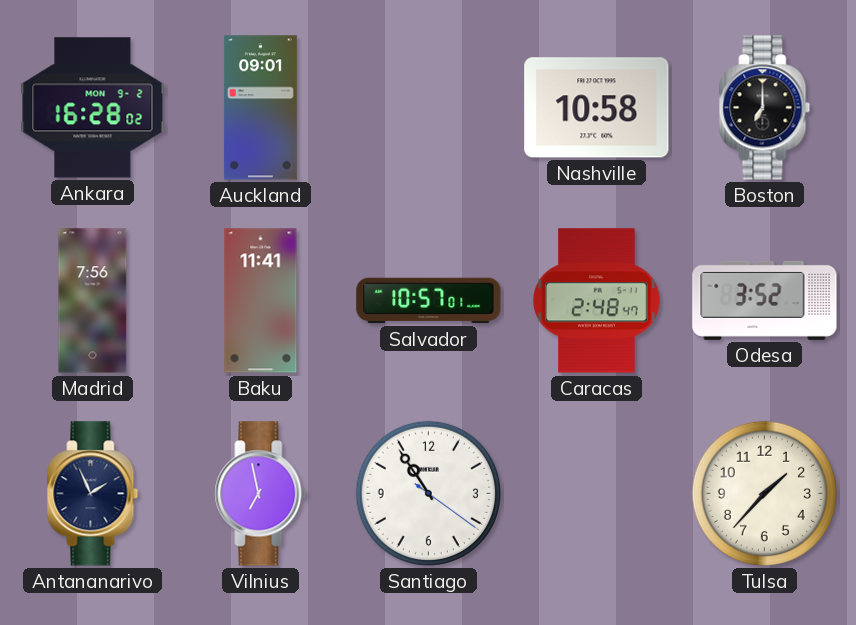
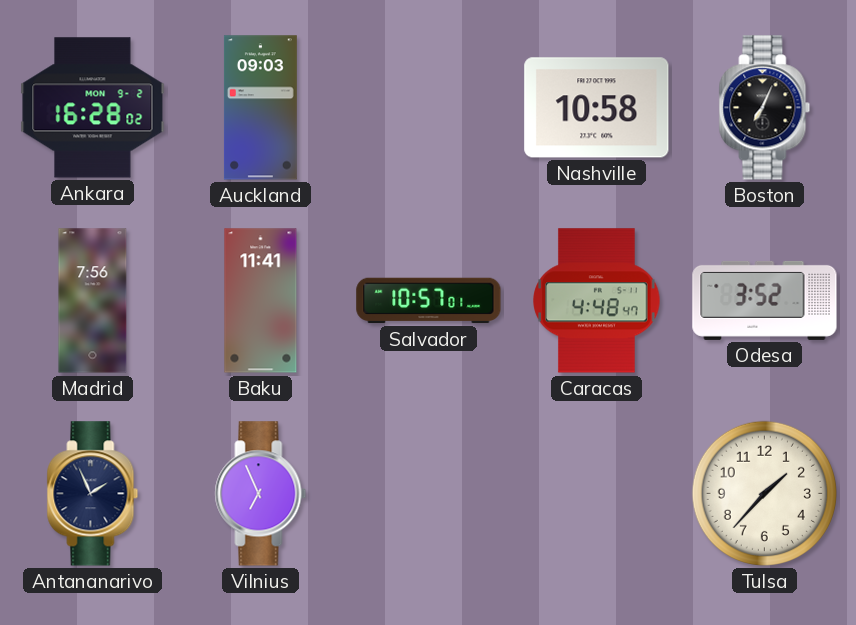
Auckland: 09:01 -> 09:03
Boston: 7:00 -> 7:04
Caracas: 2:48 -> 4:48
Vilnius: 6:58 -> 6:56
Santiago: 10:54 -> none
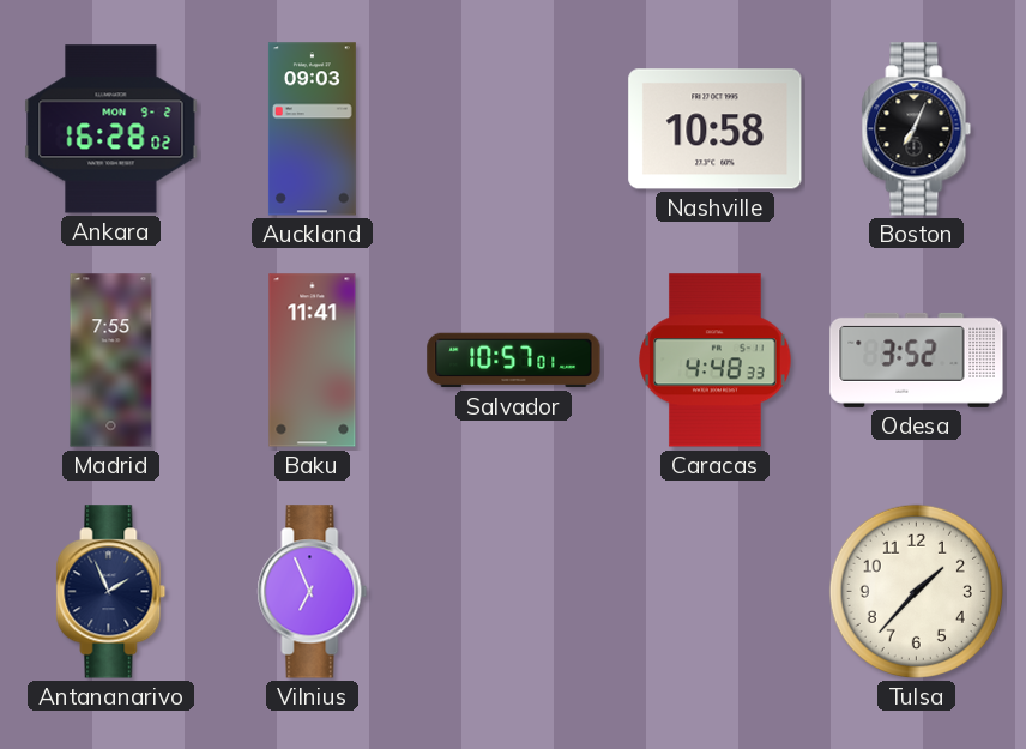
Madrid: 7:56 -> 7:55
Caracas: 4:48:47 -> 4:48:33
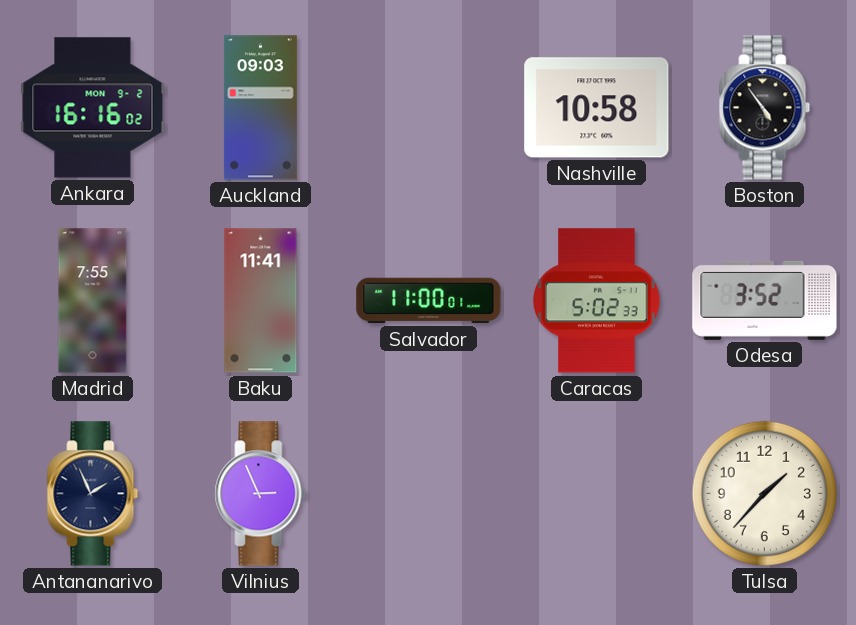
Ankara: 16:28 -> 16:16
Boston: 7:04 -> 4:54
Salvador: 10:57 -> 11:00
Caracas: 4:48 -> 5:02
Vilnius: 6:56 -> 2:56
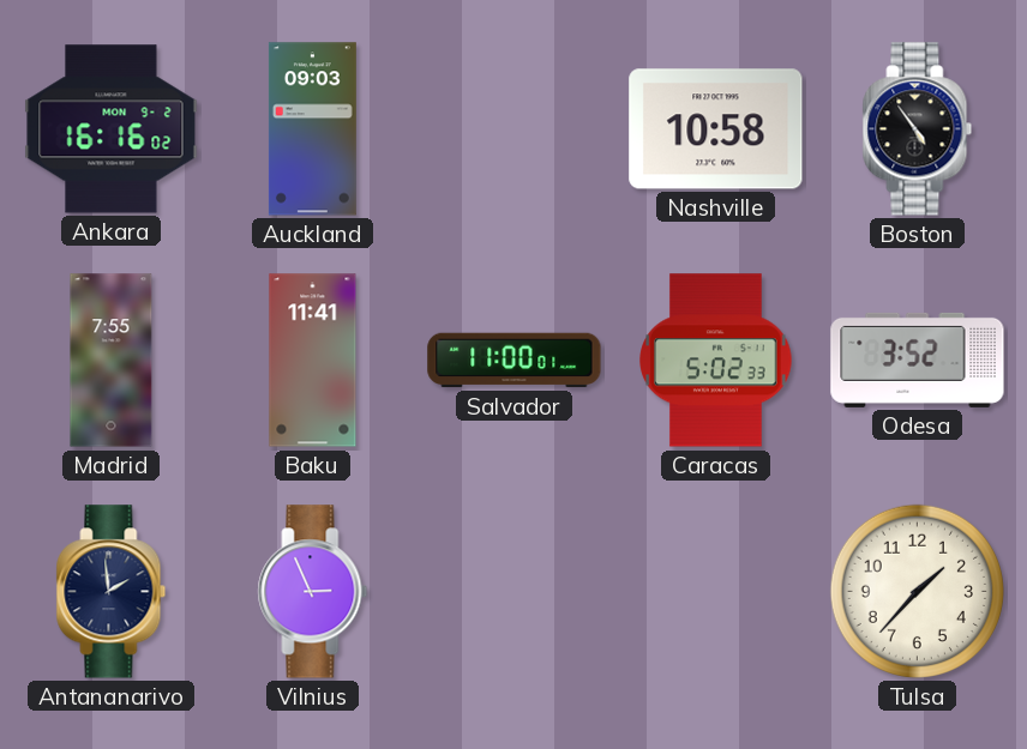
Antananarivo: 1:56 -> 1:59
